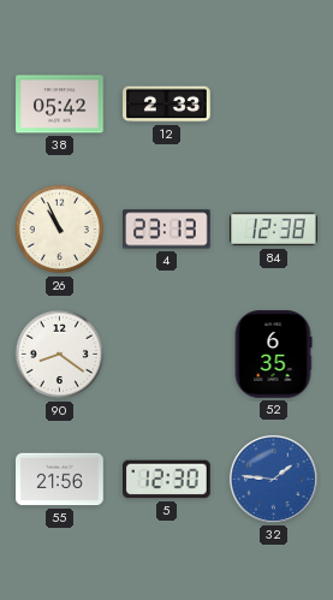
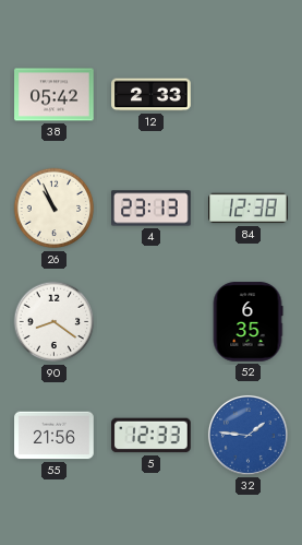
5: 12:30 -> 12:33
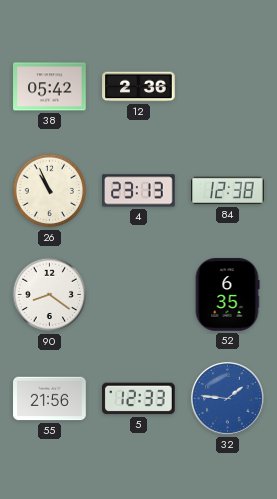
12: 2:33 -> 2:36
